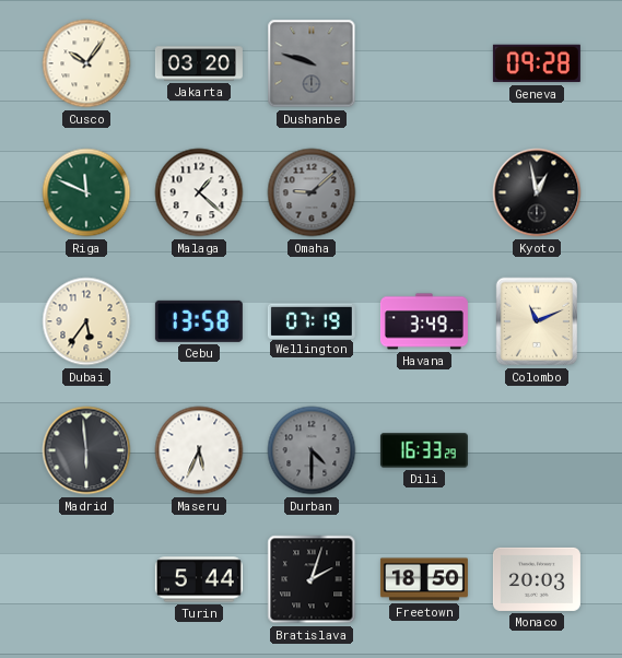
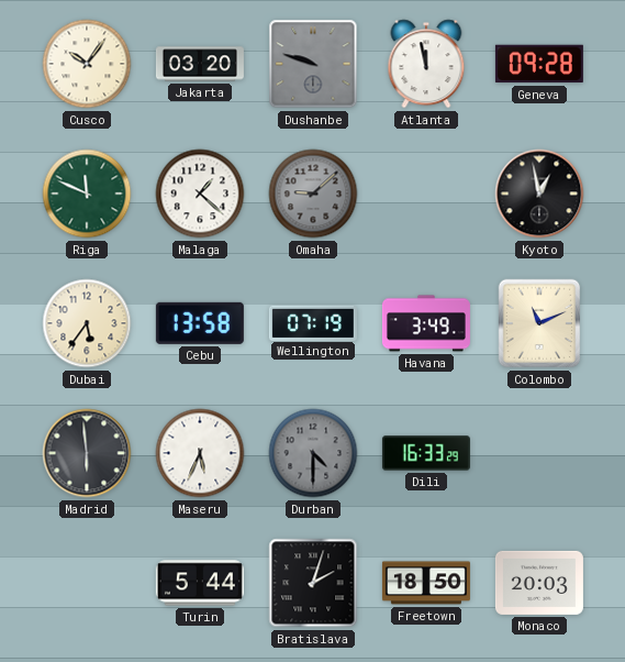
Atlanta: none -> 11:58
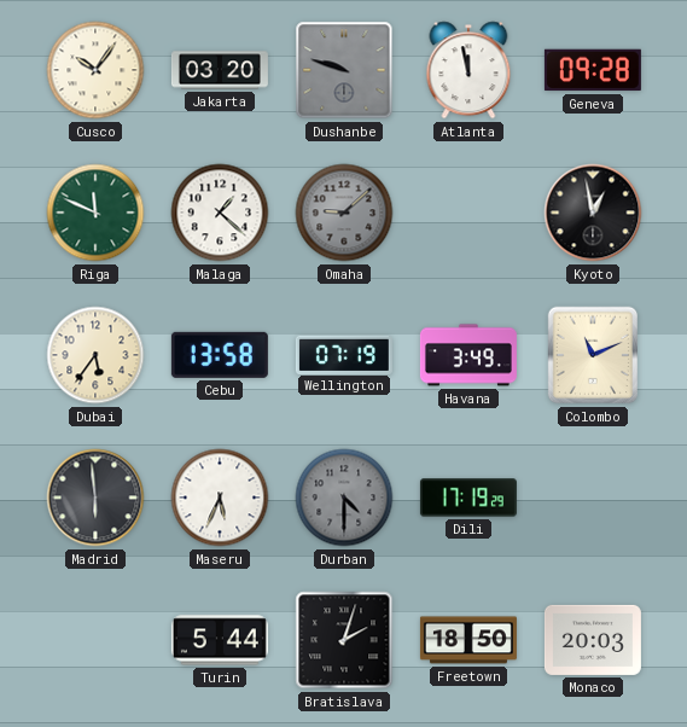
Dili: 16:33 -> 17:19
